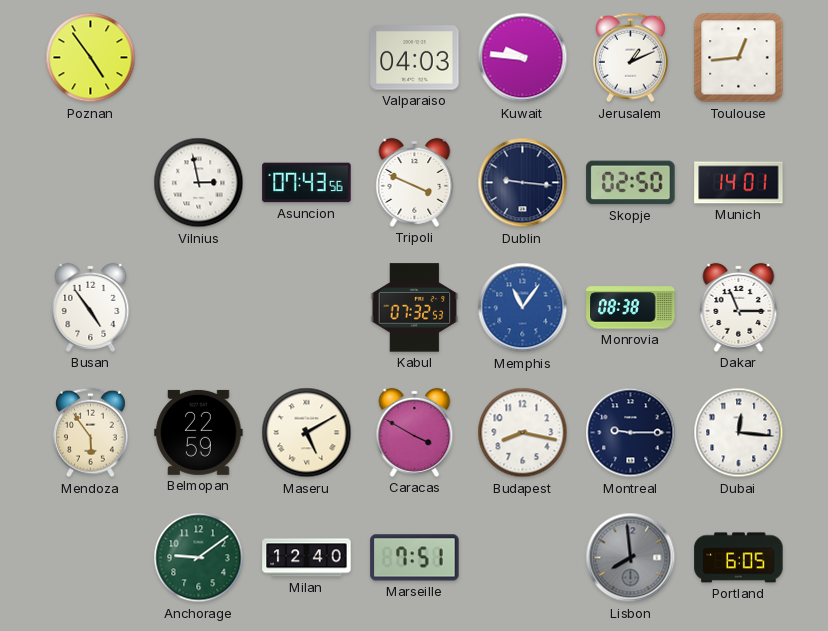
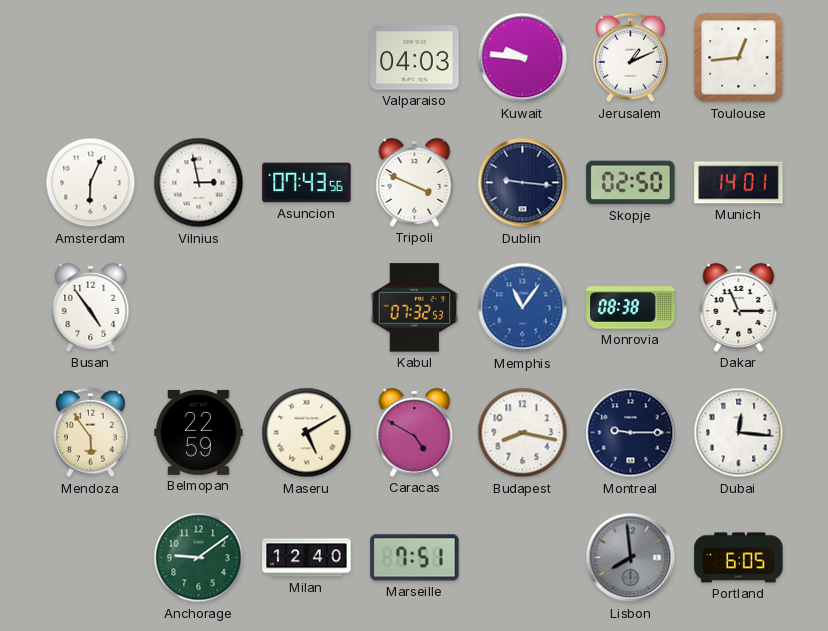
Poznan: 4:54 -> none
Amsterdam: none -> 6:04
Caracas: 3:50 -> 4:50
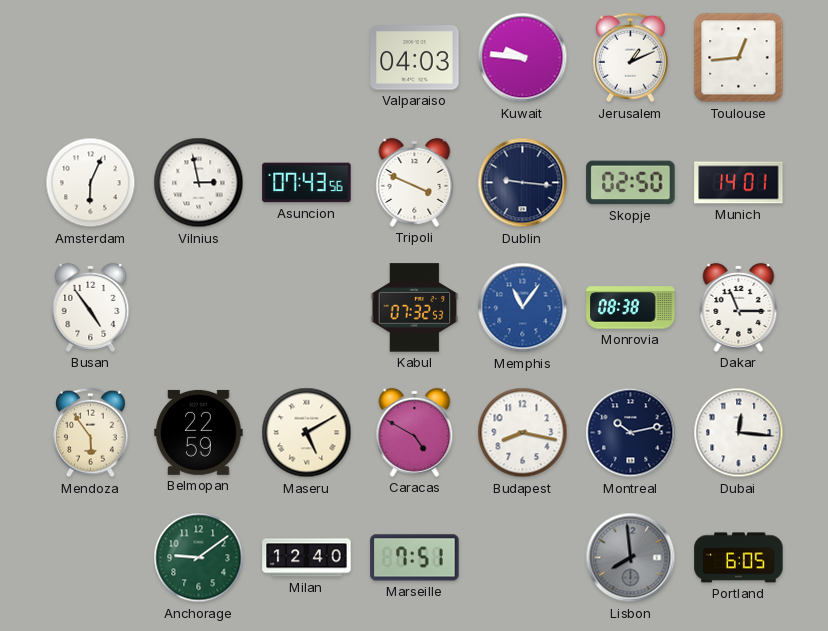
Montreal: 9:15 -> 10:13
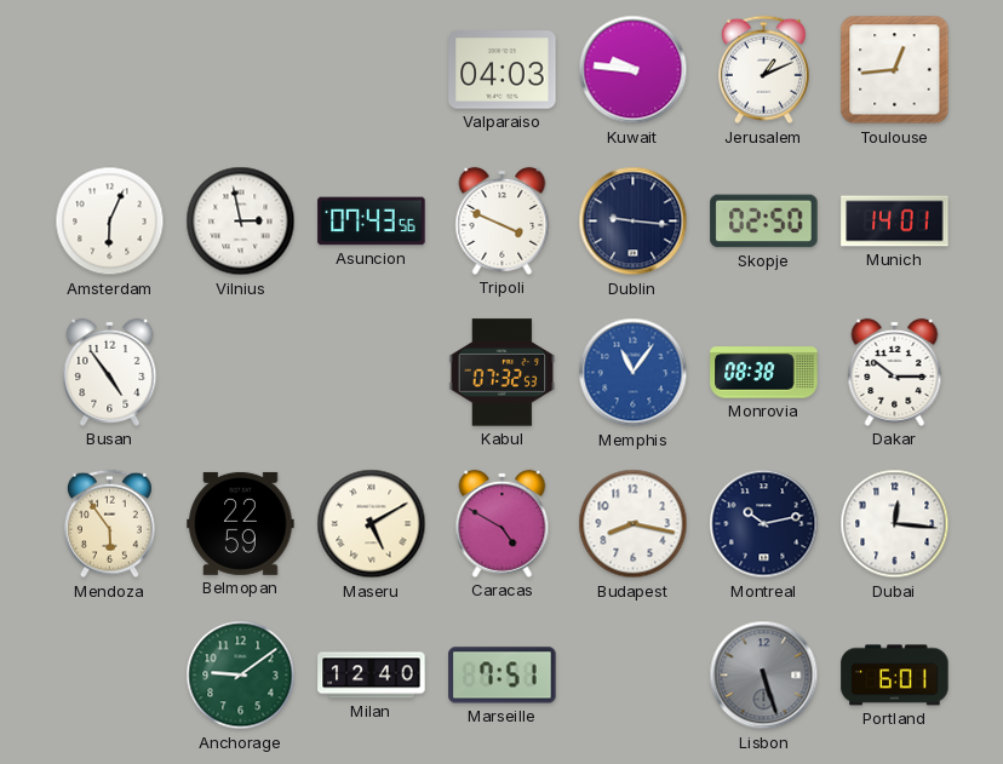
Dakar: 11:15 -> 10:15
Lisbon: 7:59 -> 5:27
Portland: 6:05 -> 6:01
